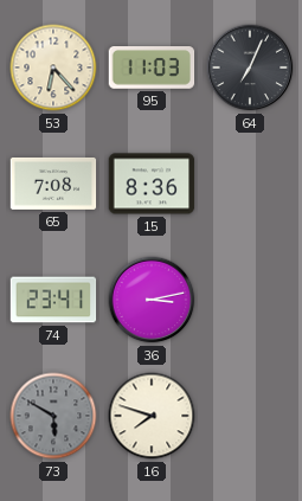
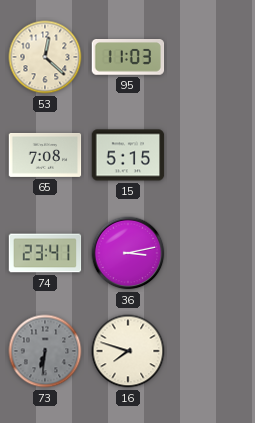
53: 6:23 -> 12:22
64: 7:04 -> none
15: 8:36 -> 5:15
73: 5:50 -> 6:31
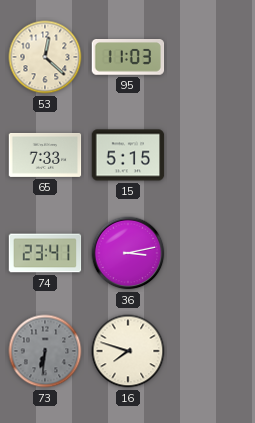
65: 7:08 -> 7:33
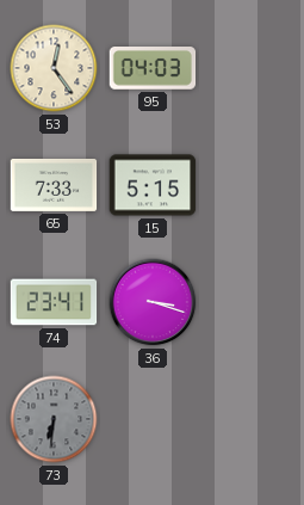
53: 12:22 -> 12:24
95: 11:03 -> 04:03
36: 3:13 -> 3:18
16: 7:48 -> none
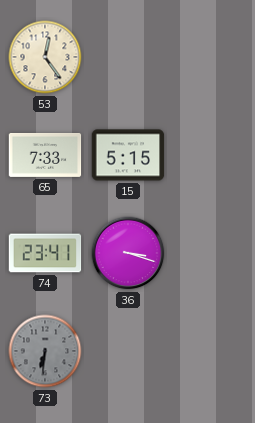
95: 04:03 -> none
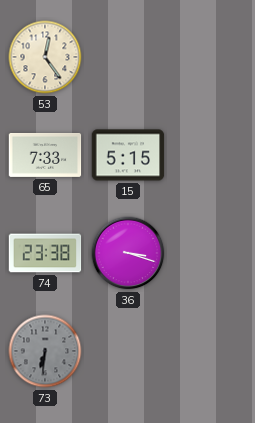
74: 23:41 -> 23:38
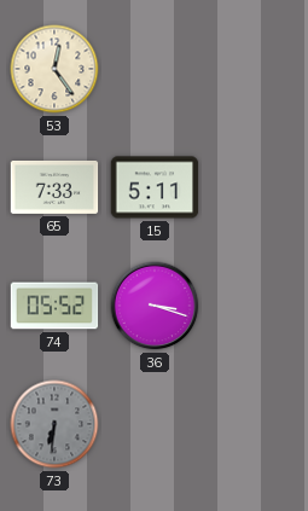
15: 5:15 -> 5:11
74: 23:38 -> 05:52
